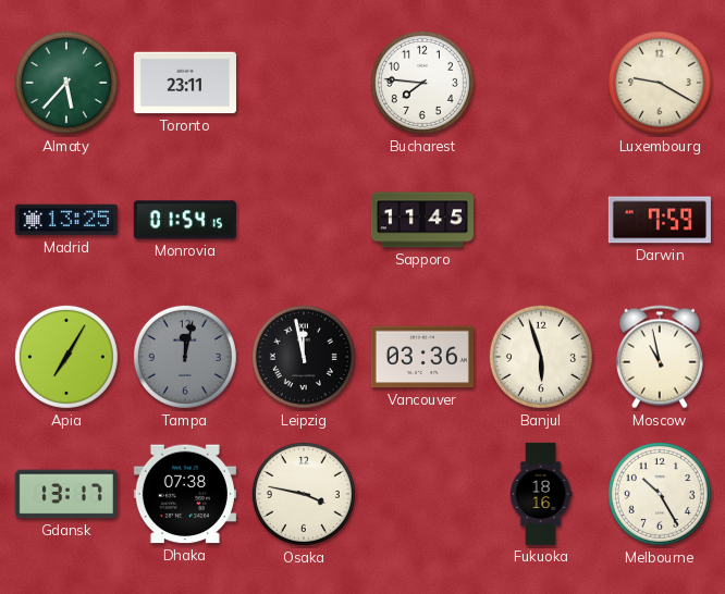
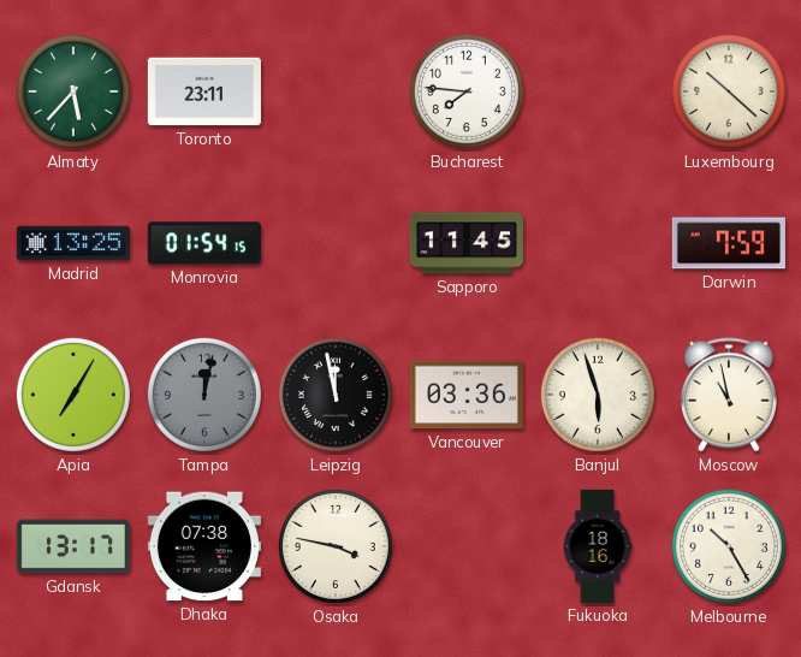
Luxembourg: 9:20 -> 10:22
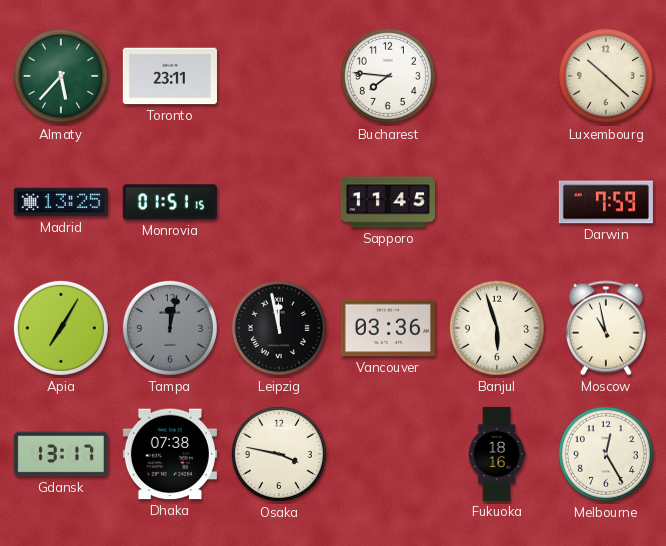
Monrovia: 01:54 -> 01:51
Melbourne: 10:25 -> 12:25
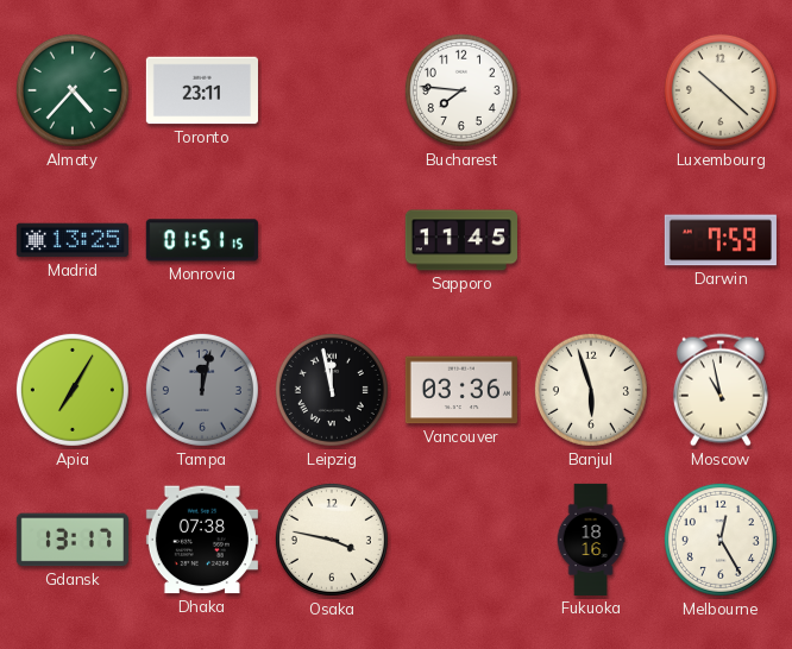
Almaty: 5:37 -> 4:37
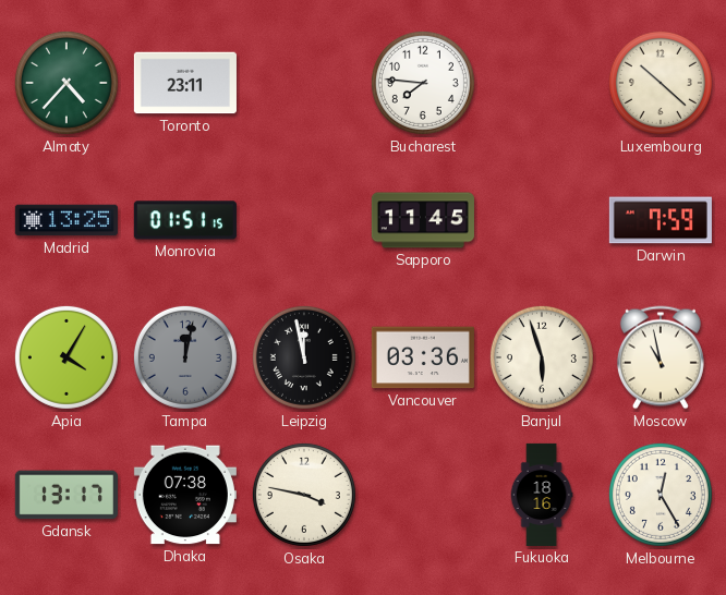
Apia: 7:05 -> 4:05
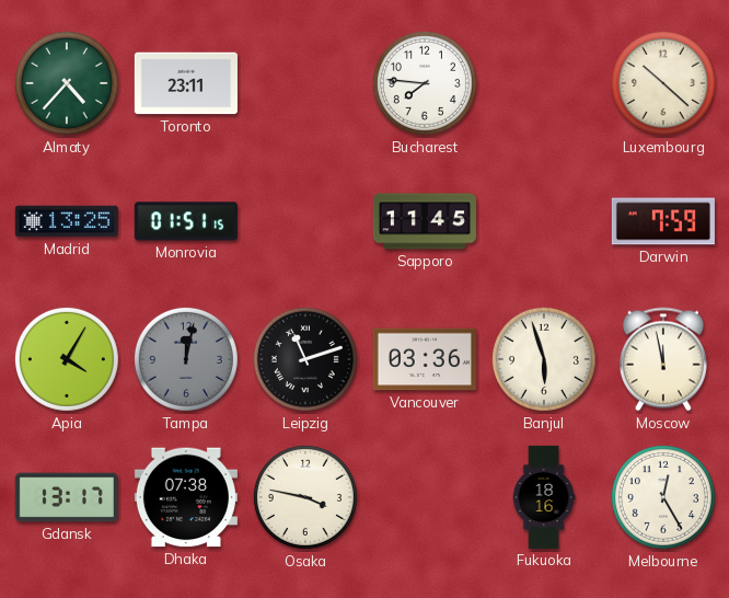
Leipzig: 11:58 -> 11:12
Moscow: 10:58 -> 11:58
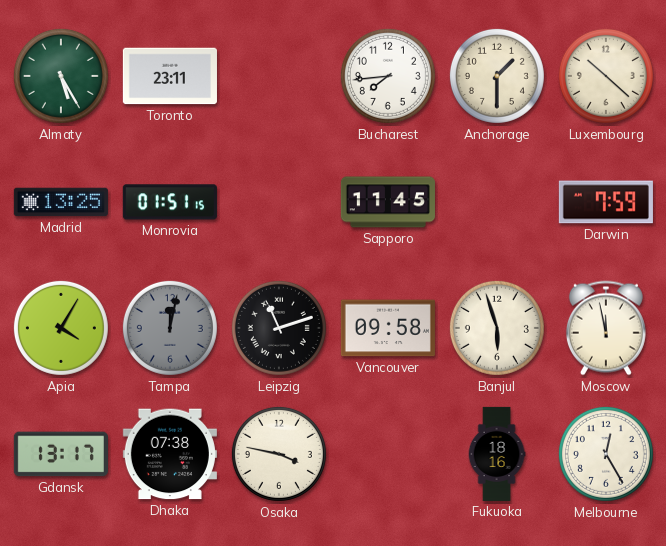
Almaty: 4:37 -> 5:25
Bucharest: 7:46 -> 7:44
Anchorage: none -> 1:30
Vancouver: 03:36 -> 09:58
